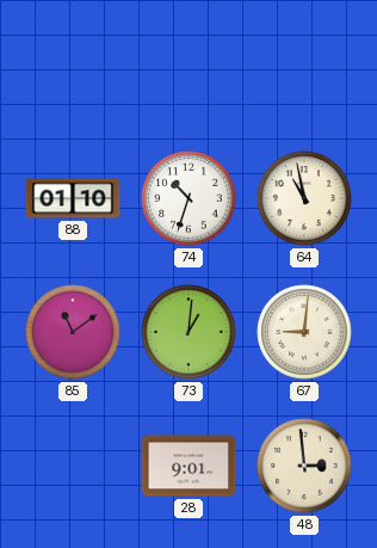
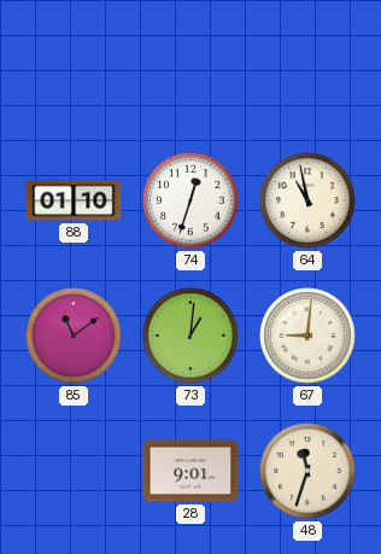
74: 10:33 -> 12:33
48: 2:59 -> 11:33
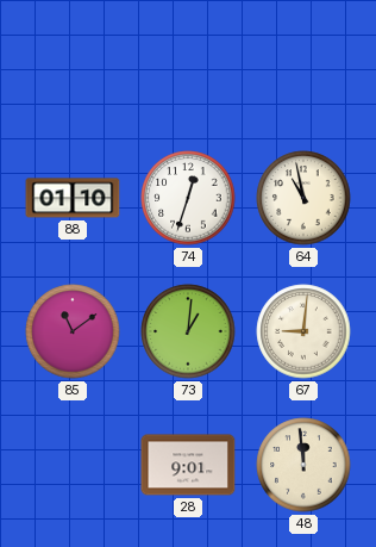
48: 11:33 -> 11:59
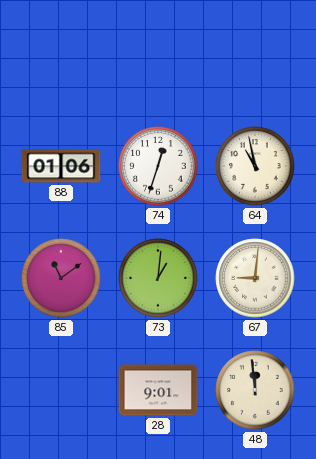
88: 01:10 -> 01:06
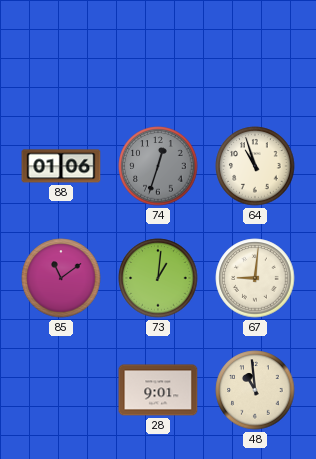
74 dial: white -> grey
64: 10:58 -> 10:57
48: 11:59 -> 10:59
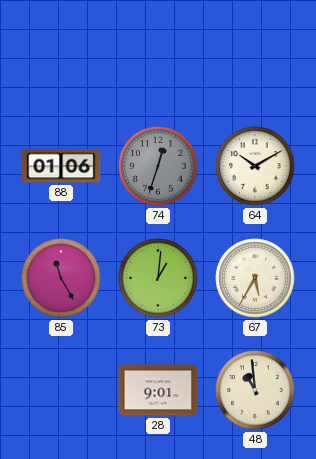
64: 10:57 -> 10:10
85: 11:09 -> 11:25
67: 9:01 -> 5:35
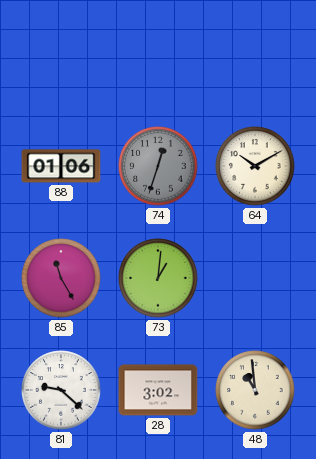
67: 5:35 -> none
81: none -> 9:22
28: 9:01 -> 3:02
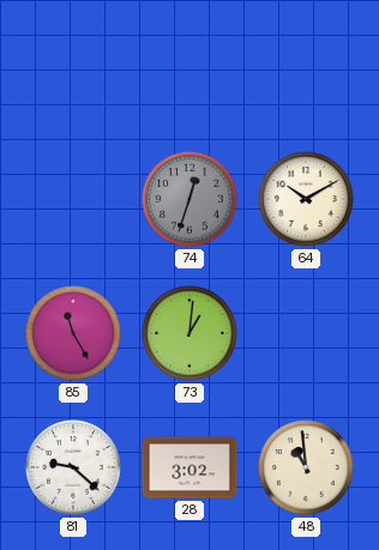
88: 01:06 -> none
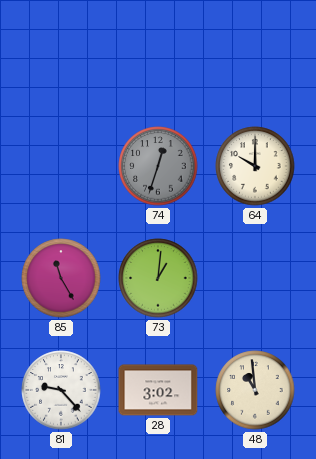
64: 10:10 -> 10:00
81: 9:22 -> 9:23
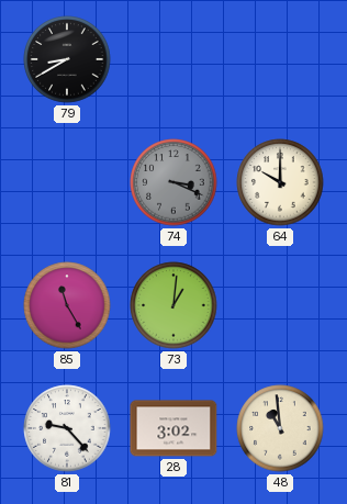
79: none -> 8:40
74: 12:33 -> 3:19
